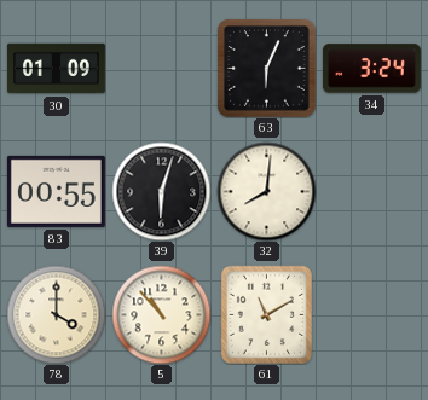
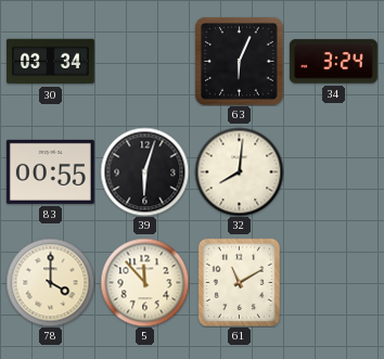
30: 01:09 -> 03:34
5: 10:53 -> 11:53
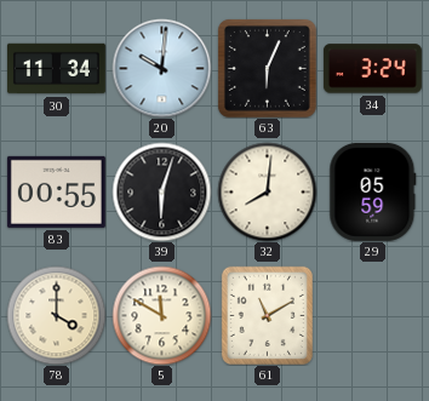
30: 03:34 -> 11:34
20: none -> 10:01
29: none -> 05:59
5: 11:53 -> 11:50
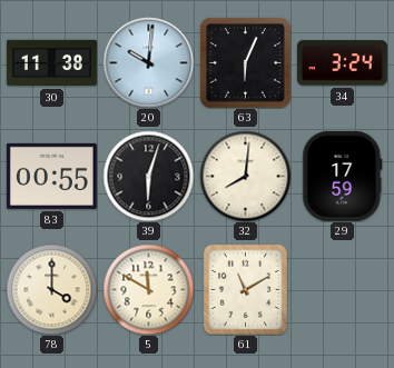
30: 11:34 -> 11:38
29: 05:59 -> 17:59
